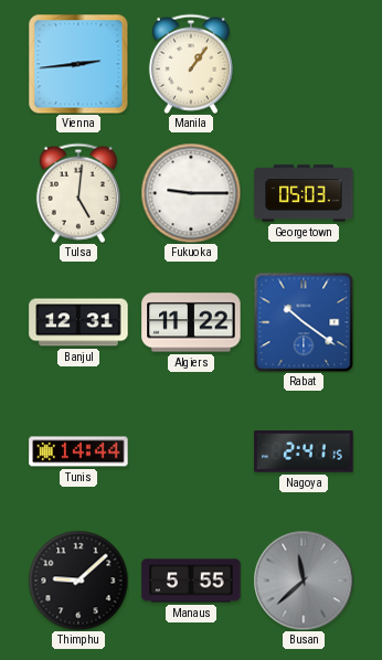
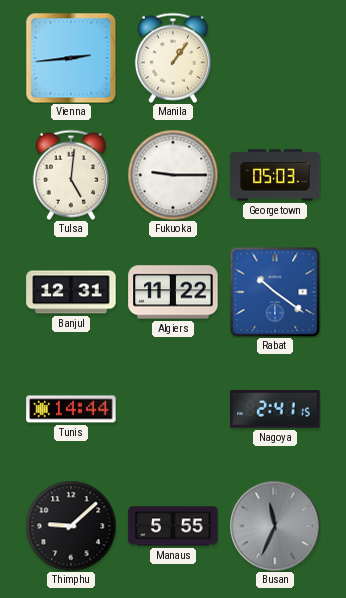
Busan: 11:38 -> 11:34
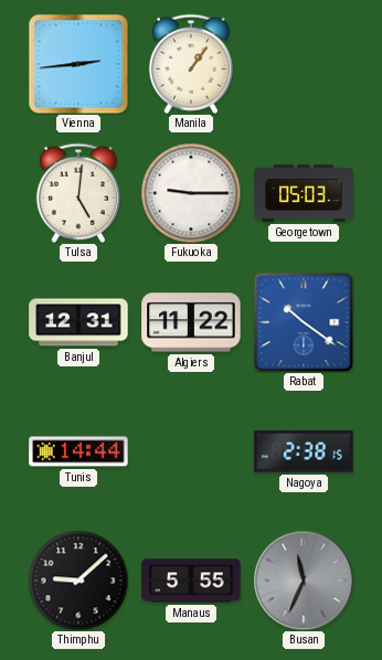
Nagoya: 2:41 -> 2:38
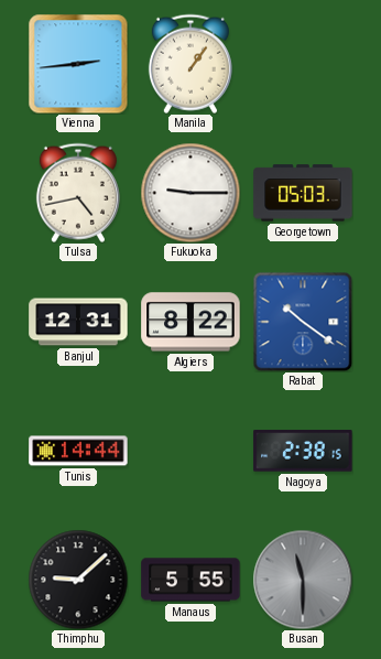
Tulsa: 5:01 -> 4:43
Algiers: 11:22 -> 8:22
Busan: 11:34 -> 11:30
